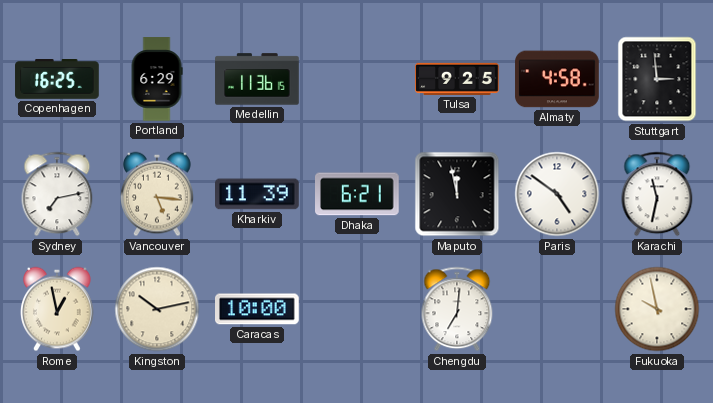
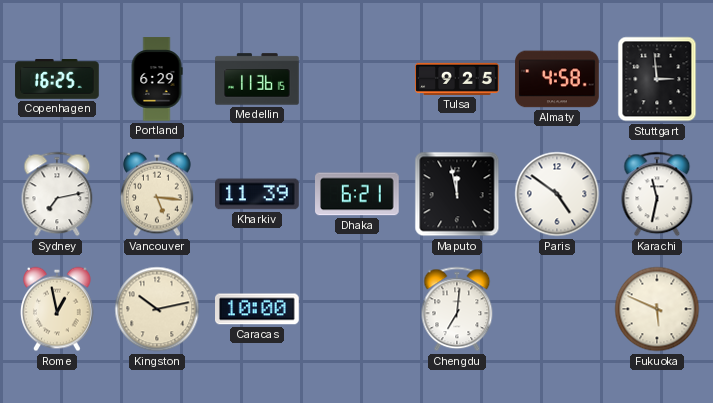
Fukuoka: 9:58 -> 5:49
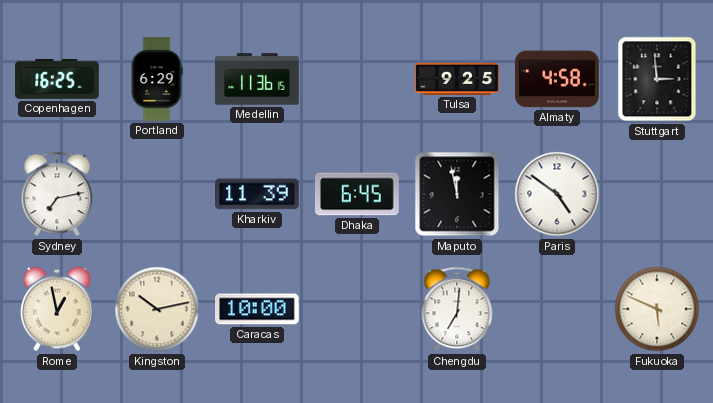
Vancouver: 5:16 -> none
Dhaka: 6:21 -> 6:45
Karachi: 11:32 -> none
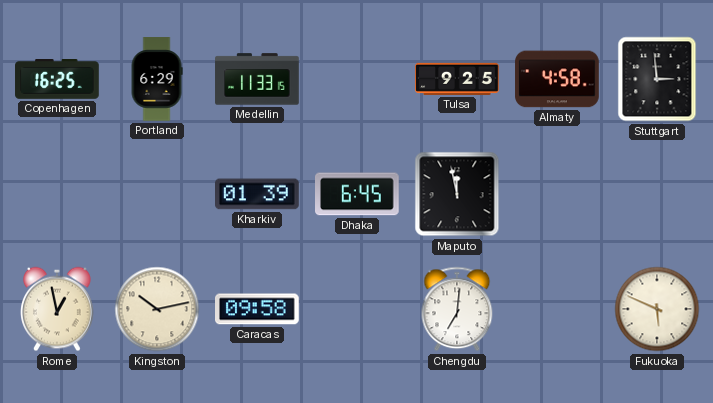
Medellin: 11:36 -> 11:33
Sydney: 7:13 -> none
Kharkiv: 11:39 -> 01:39
Paris: 4:51 -> none
Caracas: 10:00 -> 09:58
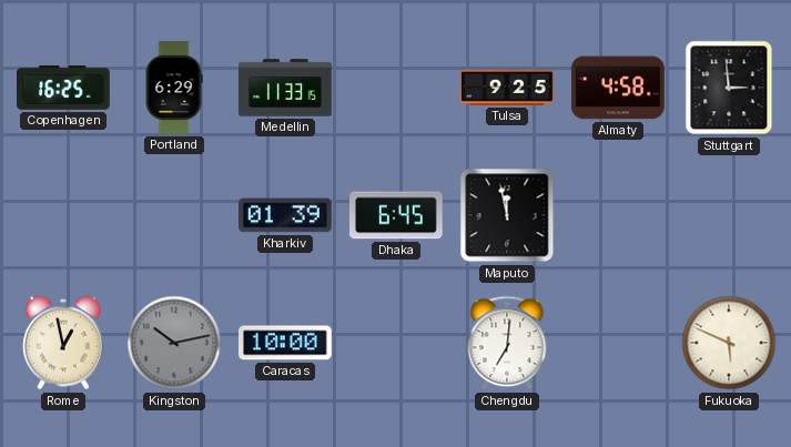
Kingston dial: cream -> grey
Caracas: 09:58 -> 10:00
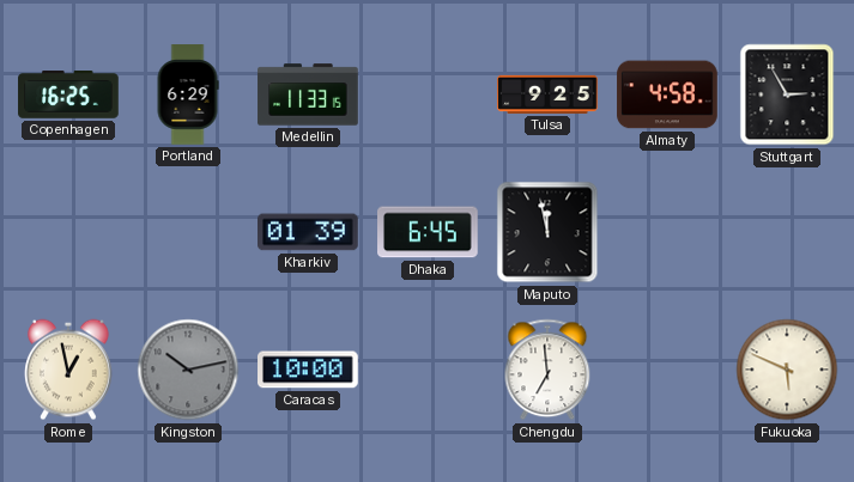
Stuttgart: 2:59 -> 2:55
Chengdu: 7:01 -> 6:59
